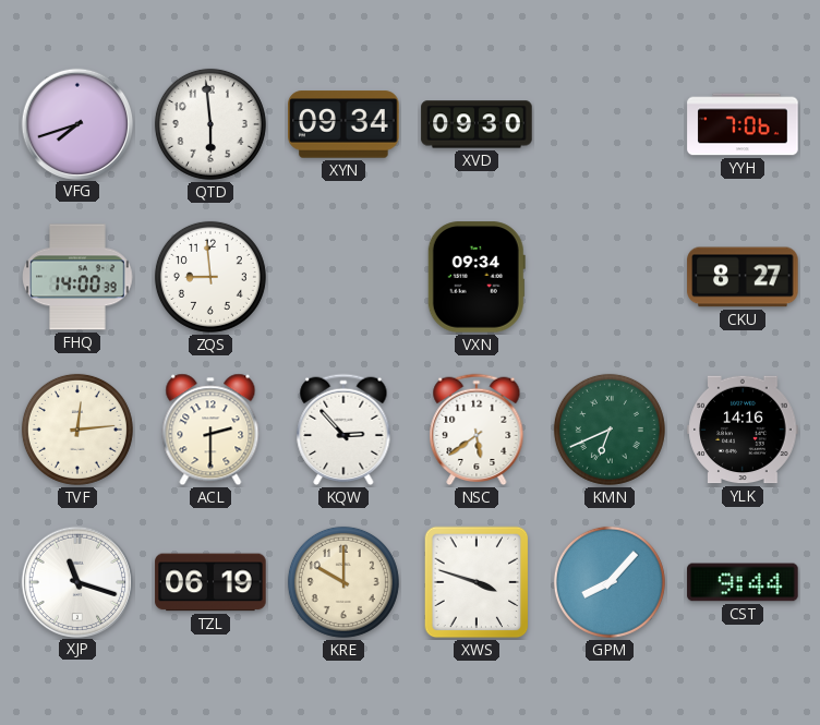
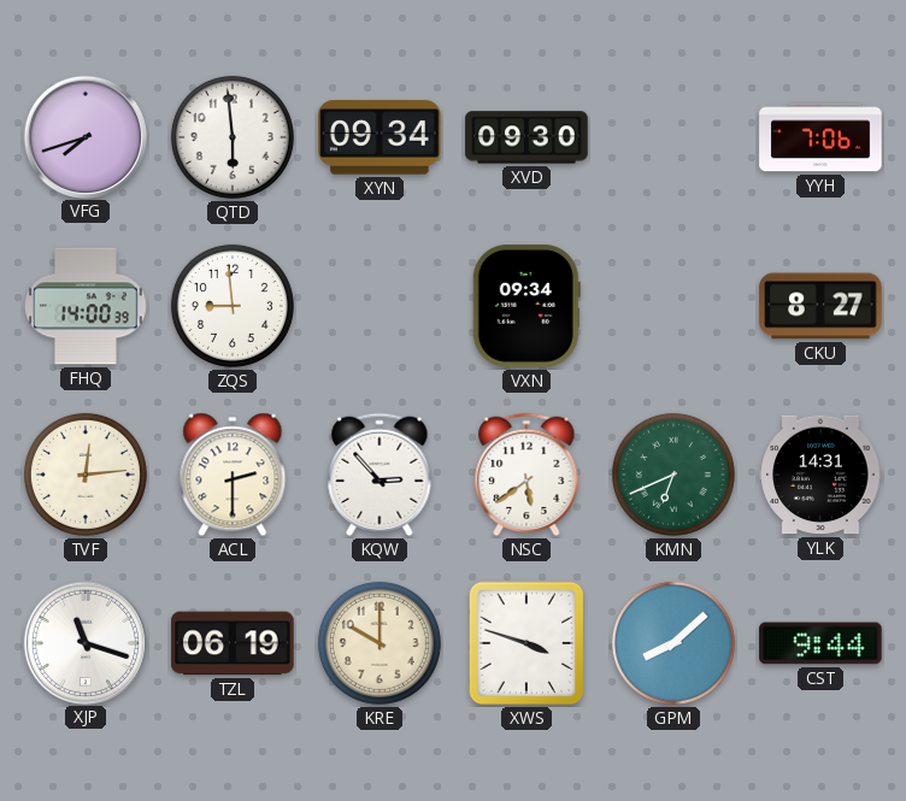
YLK: 14:16 -> 14:31
GPM: 8:07 -> 8:08
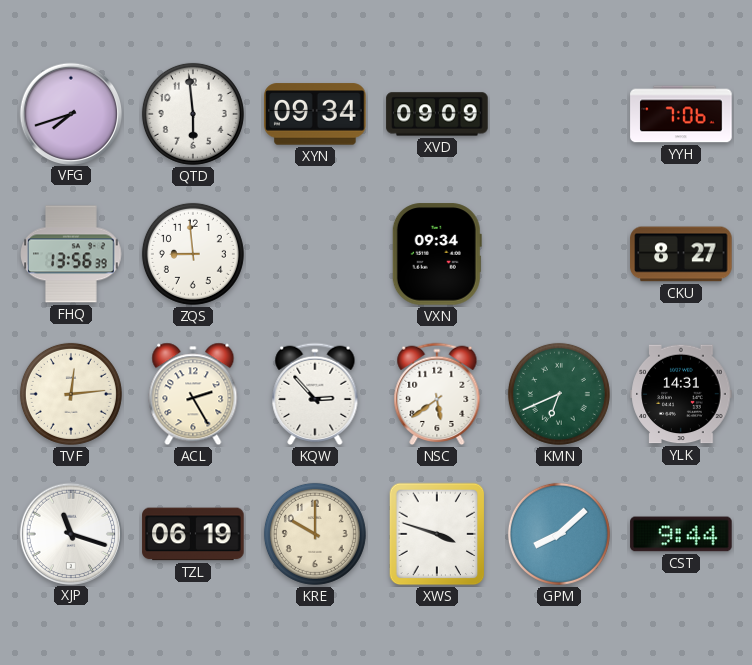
XVD: 09:30 -> 09:09
FHQ: 14:00 -> 13:56
ACL: 2:30 -> 2:25
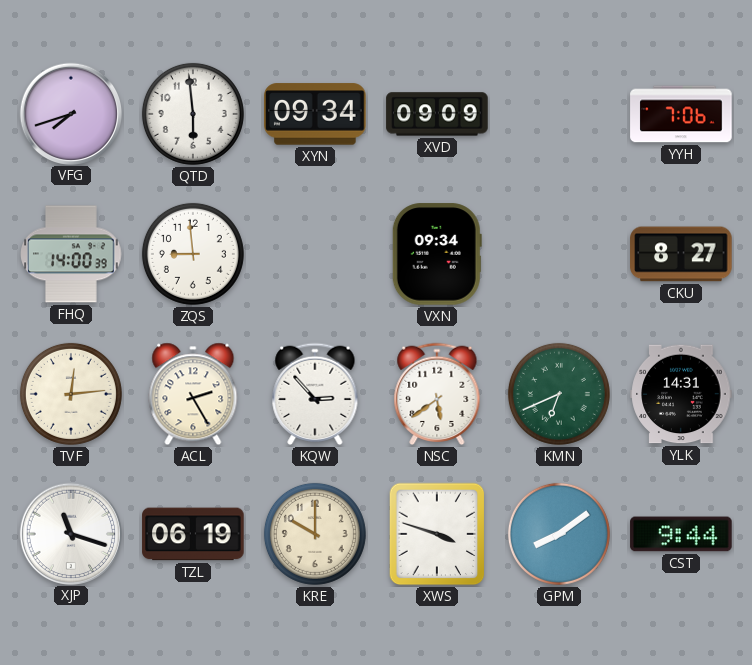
FHQ: 13:56 -> 14:00
GPM: 8:08 -> 8:09
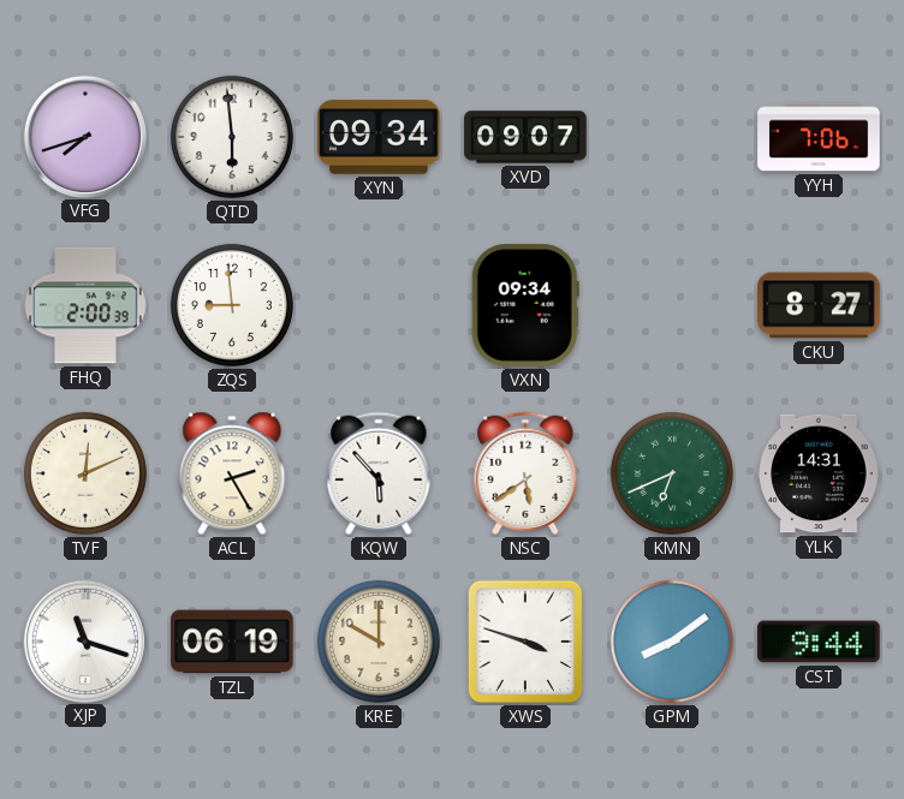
XVD: 09:09 -> 09:07
FHQ: 14:00 -> 2:00
TVF: 12:14 -> 12:11
KQW: 2:53 -> 5:53
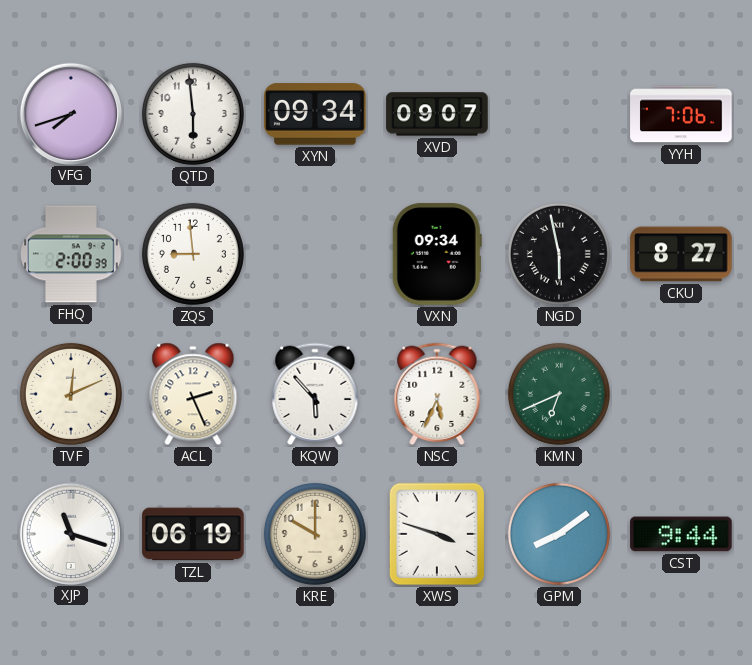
NGD: none -> 5:58
ACL: 2:25 -> 2:26
NSC: 5:39 -> 5:34
YLK: 14:31 -> none
